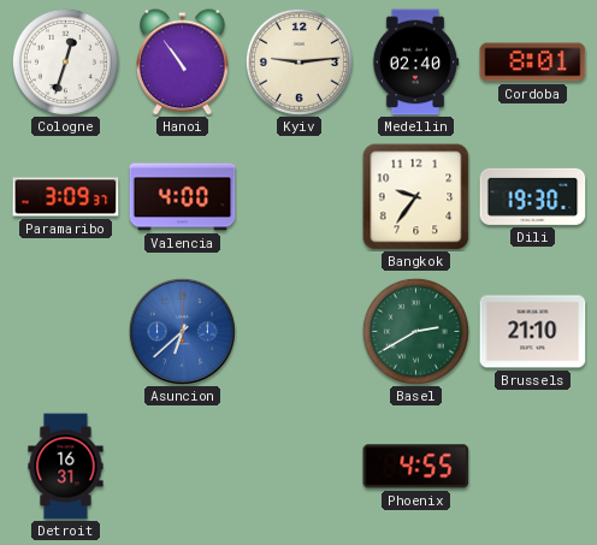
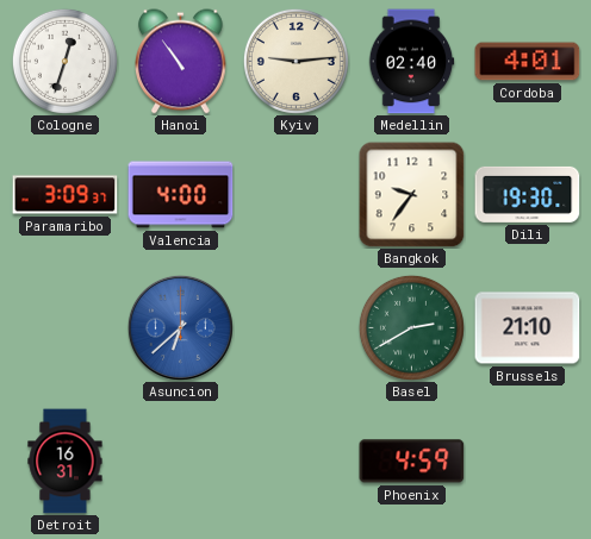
Cordoba: 8:01 -> 4:01
Phoenix: 4:55 -> 4:59
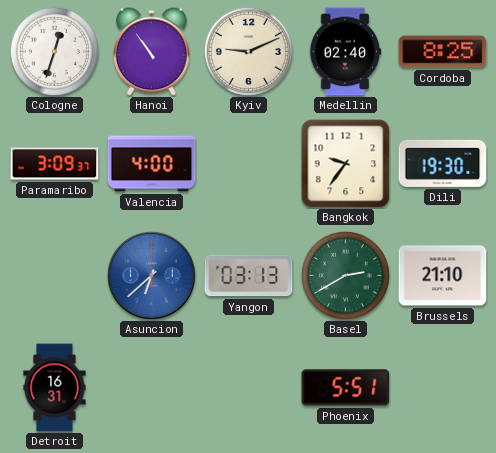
Kyiv: 9:14 -> 9:11
Cordoba: 4:01 -> 8:25
Yangon: none -> 03:13
Phoenix: 4:59 -> 5:51
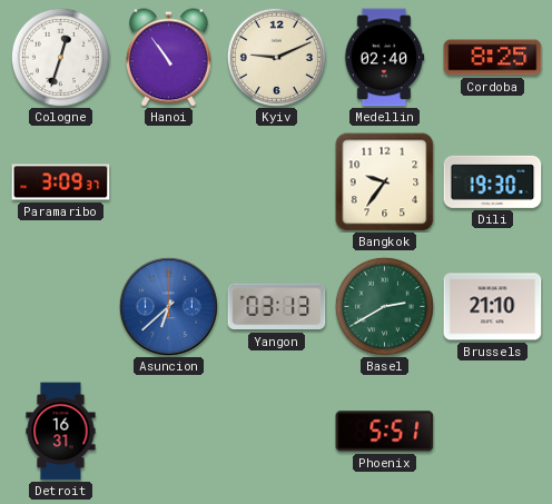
Valencia: 4:00 -> none
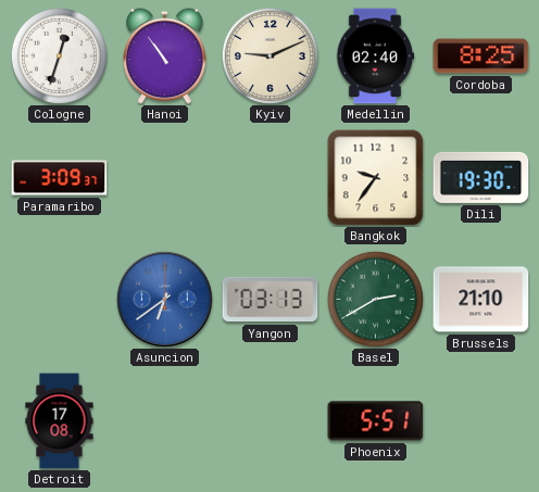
Asuncion: 6:38 -> 6:39
Detroit: 16:31 -> 17:08
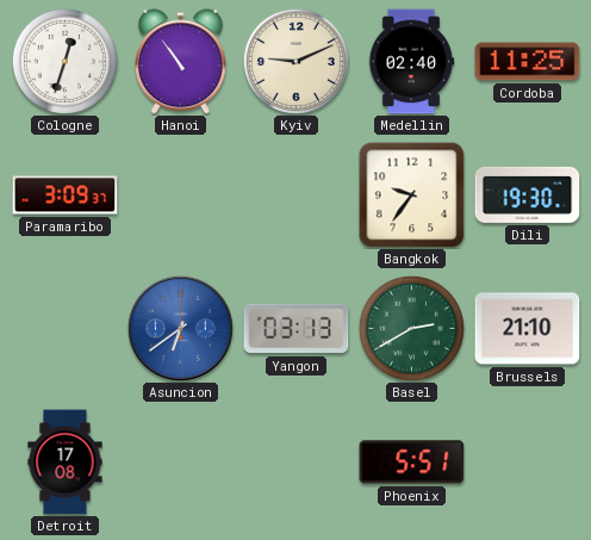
Cordoba: 8:25 -> 11:25
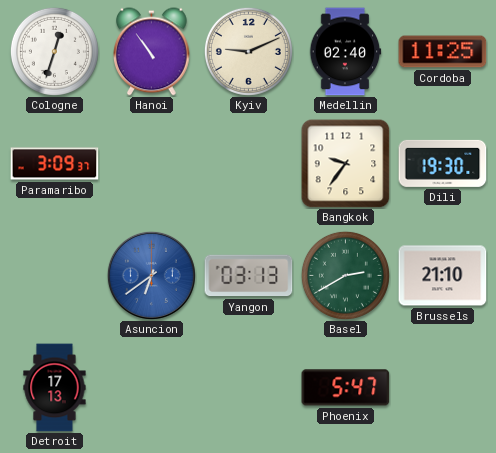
Detroit: 17:08 -> 17:13
Phoenix: 5:51 -> 5:47
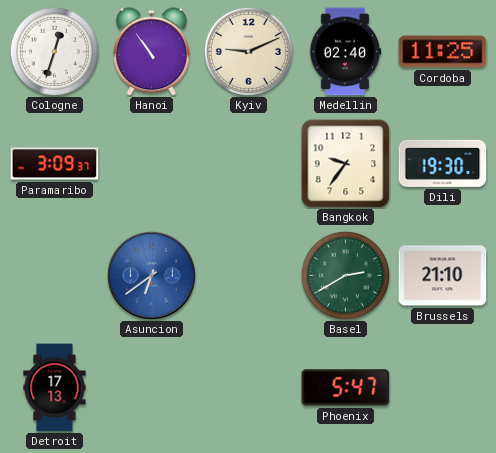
Yangon: 03:13 -> none
